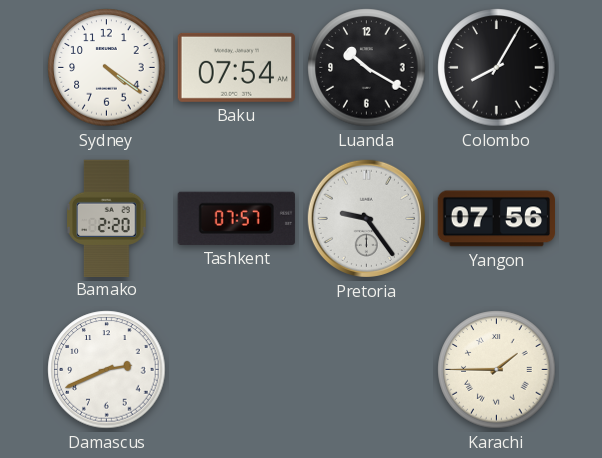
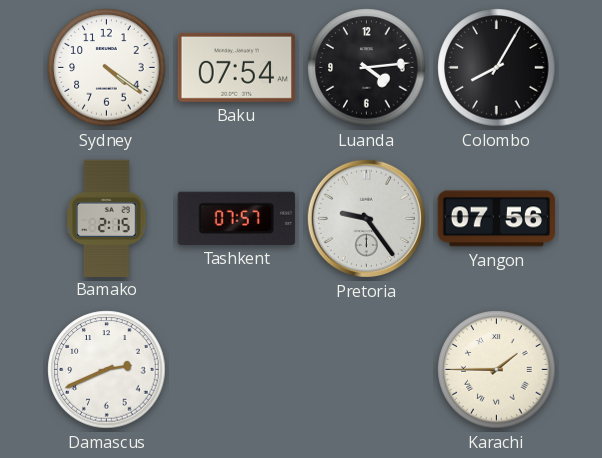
Luanda: 10:20 -> 4:14
Bamako: 2:20 -> 2:15
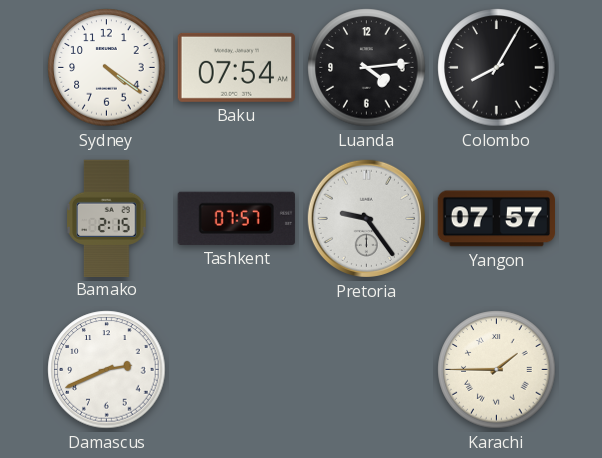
Yangon: 07:56 -> 07:57
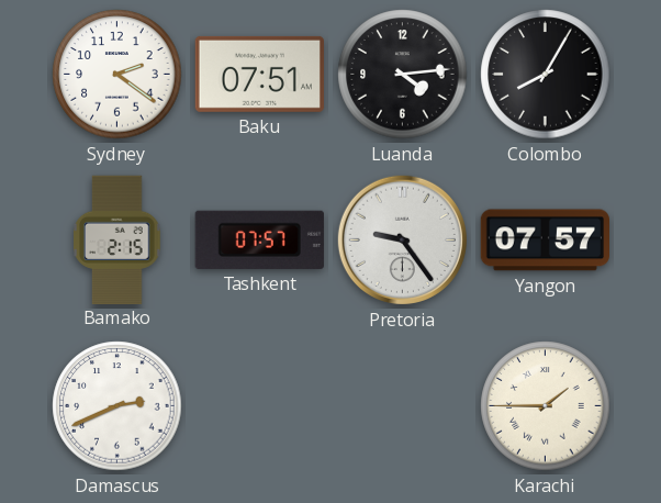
Sydney: 4:21 -> 2:21
Baku: 07:54 -> 07:51
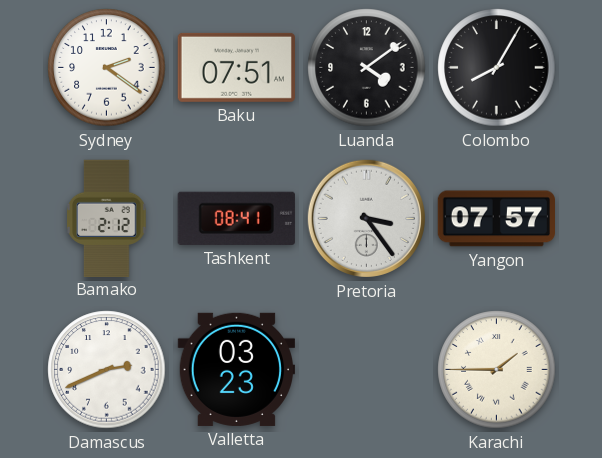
Luanda: 4:14 -> 4:09
Bamako: 2:15 -> 2:12
Tashkent: 07:57 -> 08:41
Pretoria: 9:24 -> 3:24
Valletta: none -> 03:23
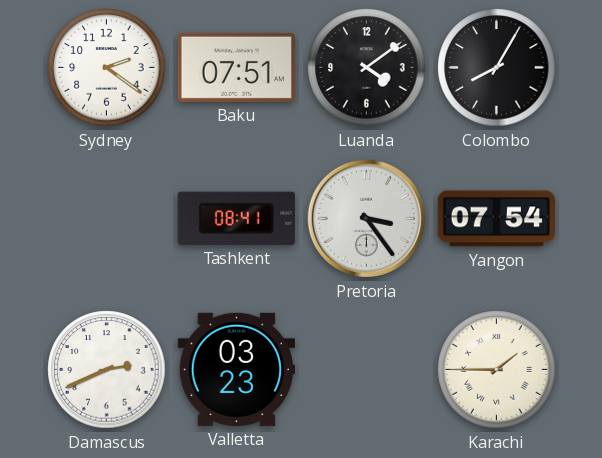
Bamako: 2:12 -> none
Yangon: 07:57 -> 07:54
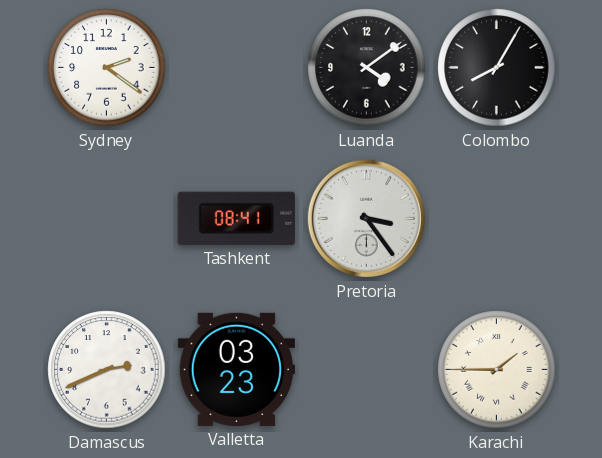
Baku: 07:51 -> none
Yangon: 07:54 -> none
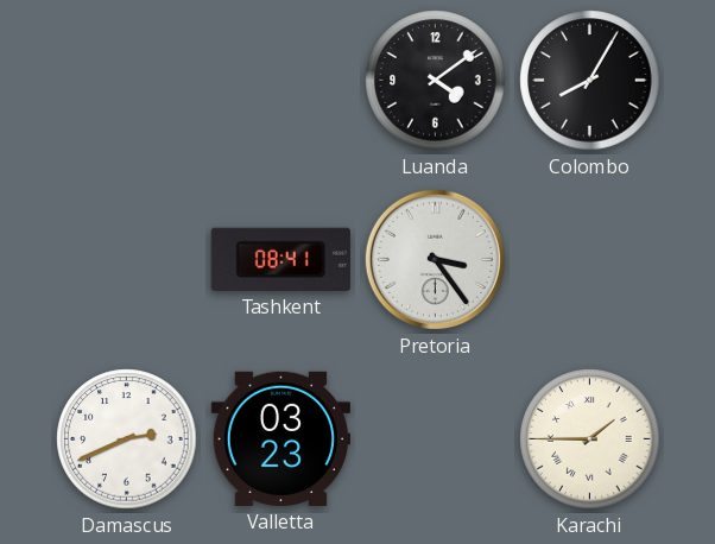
Sydney: 2:21 -> none
